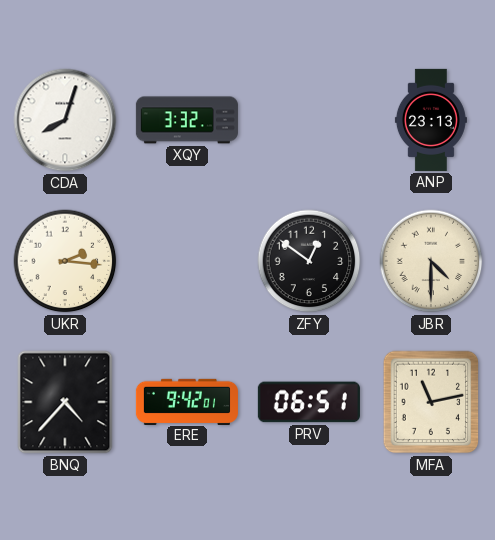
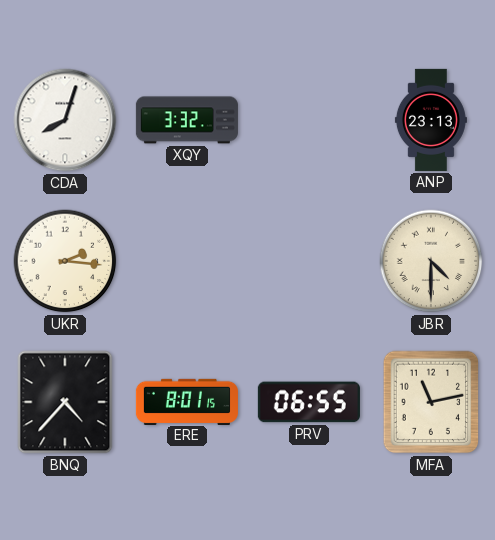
ZFY: 12:51 -> none
ERE: 9:42 -> 8:01
PRV: 06:51 -> 06:55
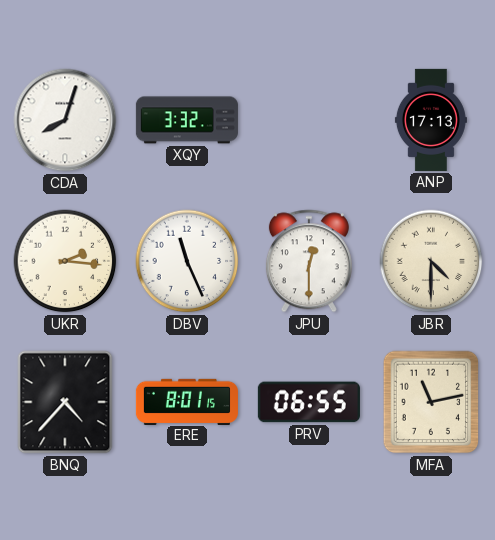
ANP: 23:13 -> 17:13
DBV: none -> 11:26
JPU: none -> 12:30
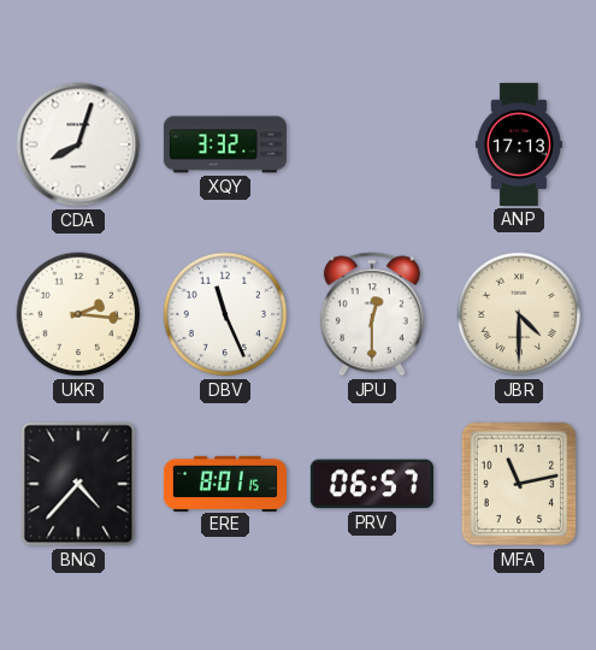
PRV: 06:55 -> 06:57
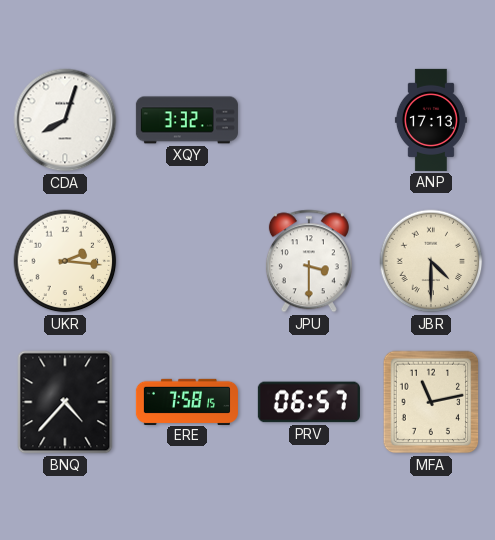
DBV: 11:26 -> none
JPU: 12:30 -> 3:30
ERE: 8:01 -> 7:58
